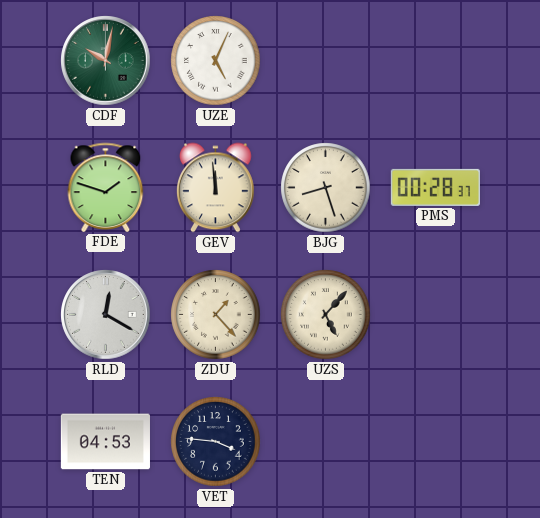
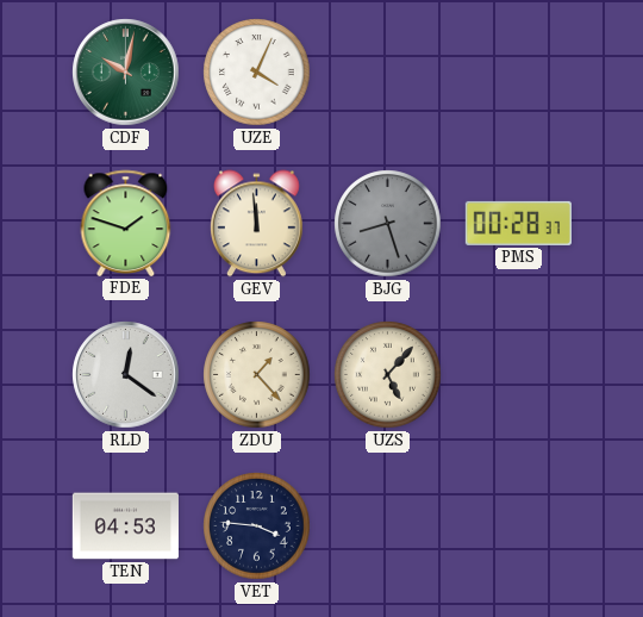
UZE: 5:04 -> 4:04
BJG dial: cream -> grey
RLD: 12:20 -> 12:21
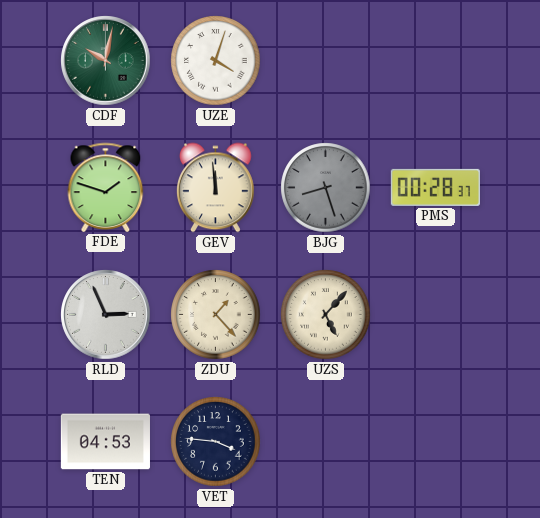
UZE: 4:04 -> 4:03
RLD: 12:21 -> 2:56
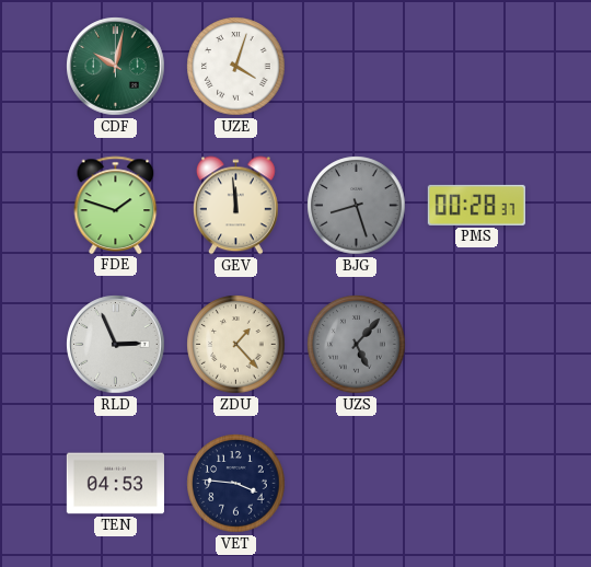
UZS dial: cream -> grey
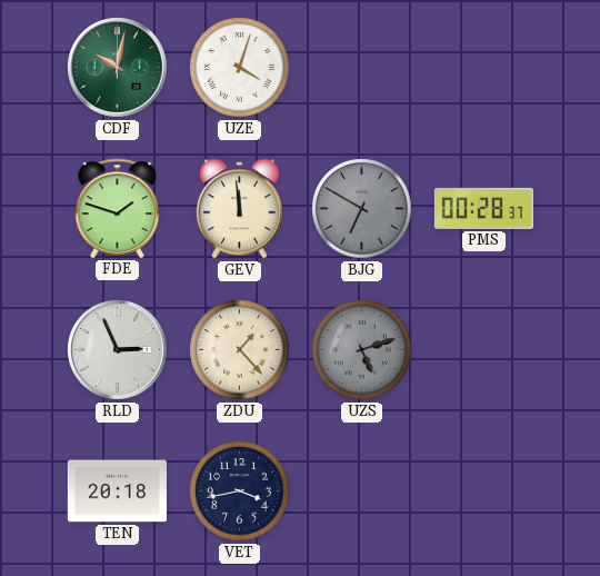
BJG: 8:27 -> 6:50
UZS: 5:07 -> 5:12
TEN: 04:53 -> 20:18
VET: 3:46 -> 3:43
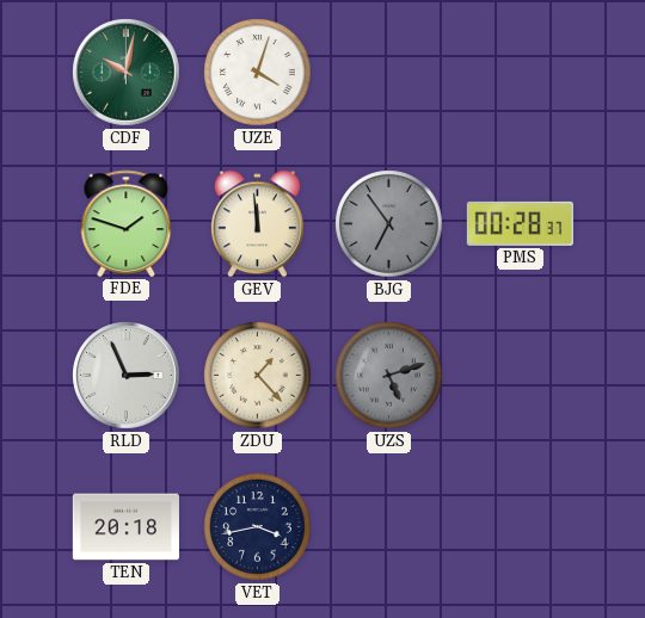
BJG: 6:50 -> 6:54
